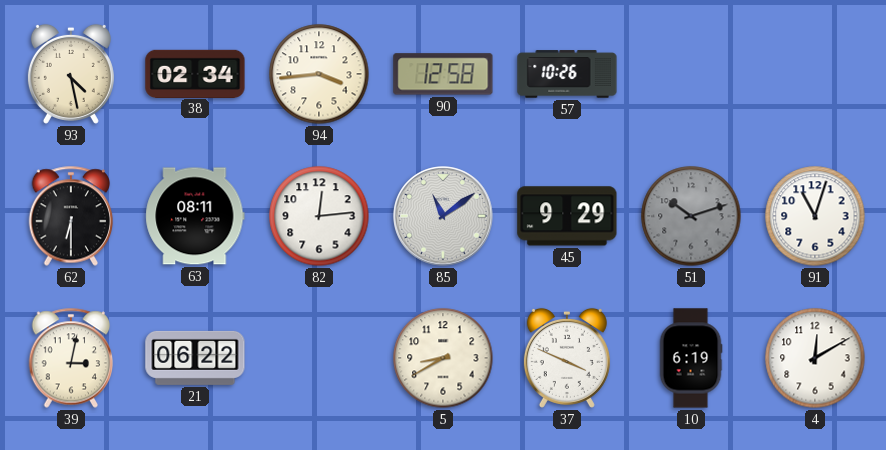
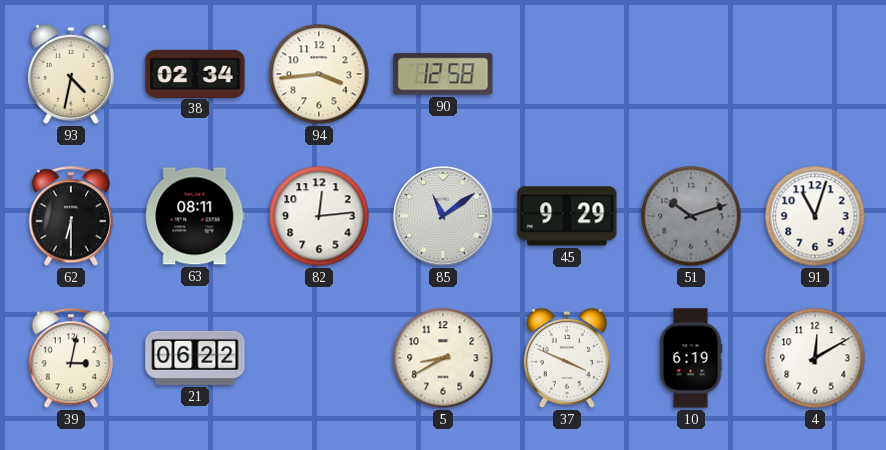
93: 4:28 -> 4:32
57: 10:26 -> none
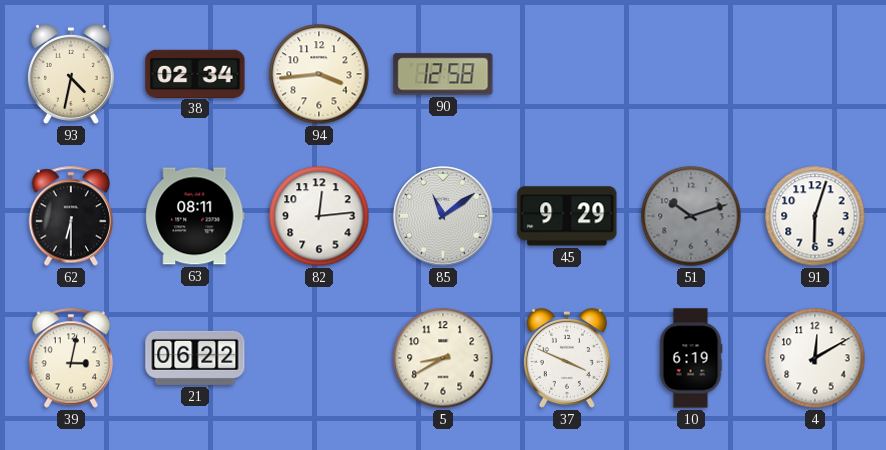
91: 11:03 -> 6:03
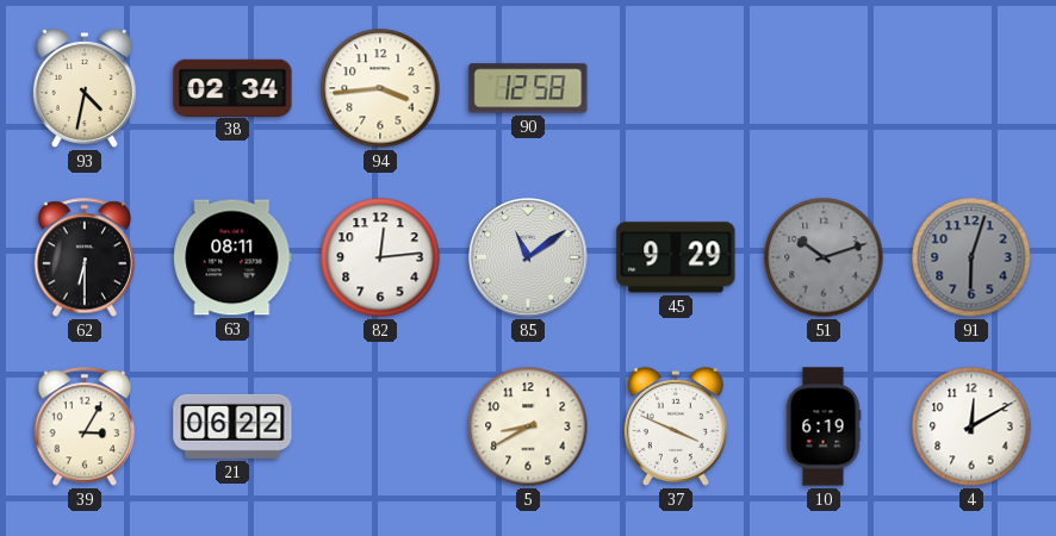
91 dial: white -> grey
39: 3:02 -> 3:05
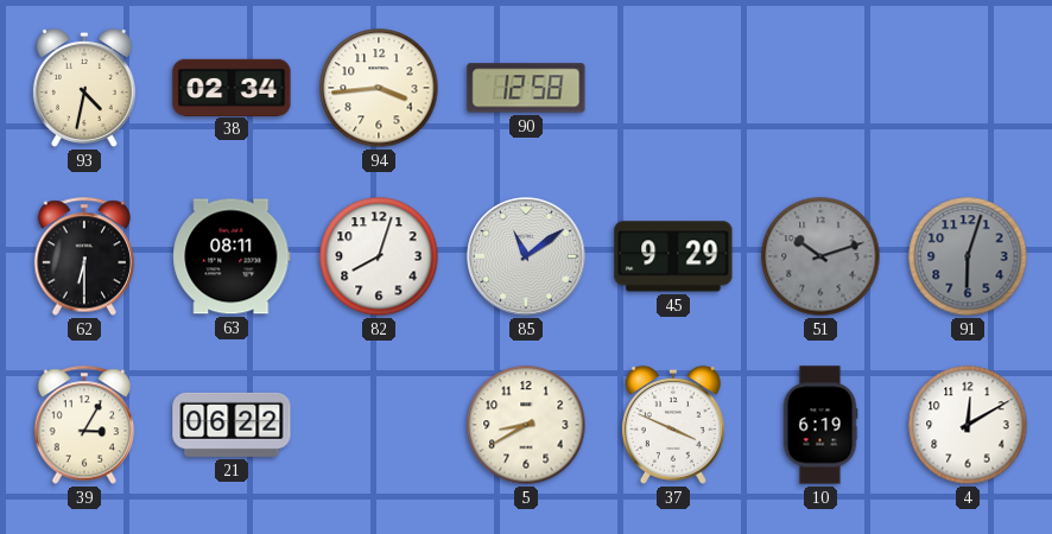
82: 12:14 -> 8:03
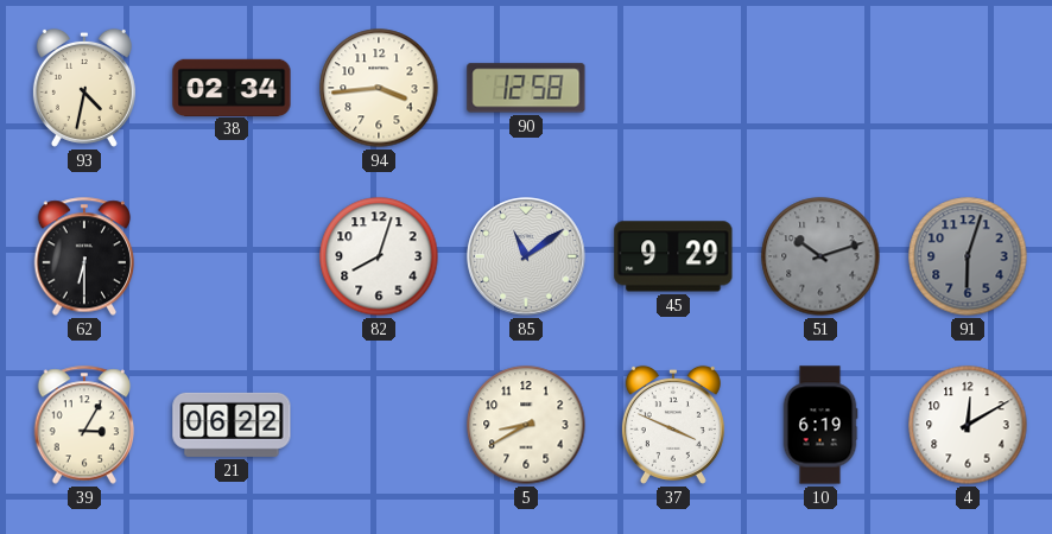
63: 08:11 -> none
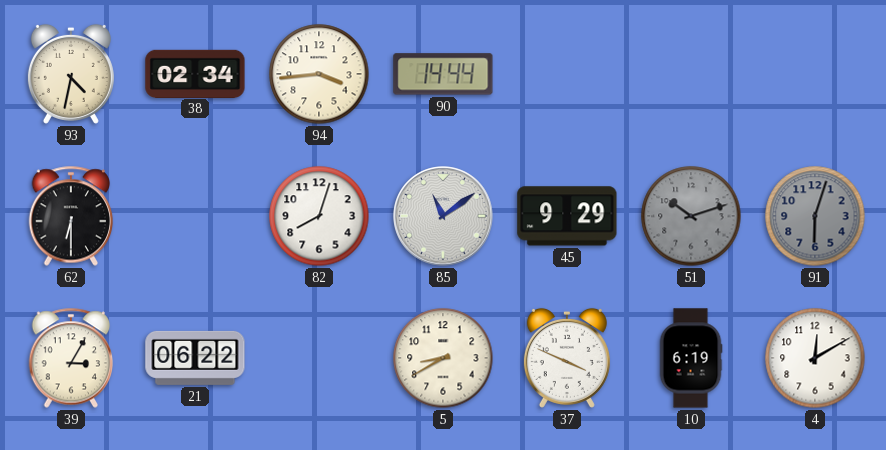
90: 12:58 -> 14:44
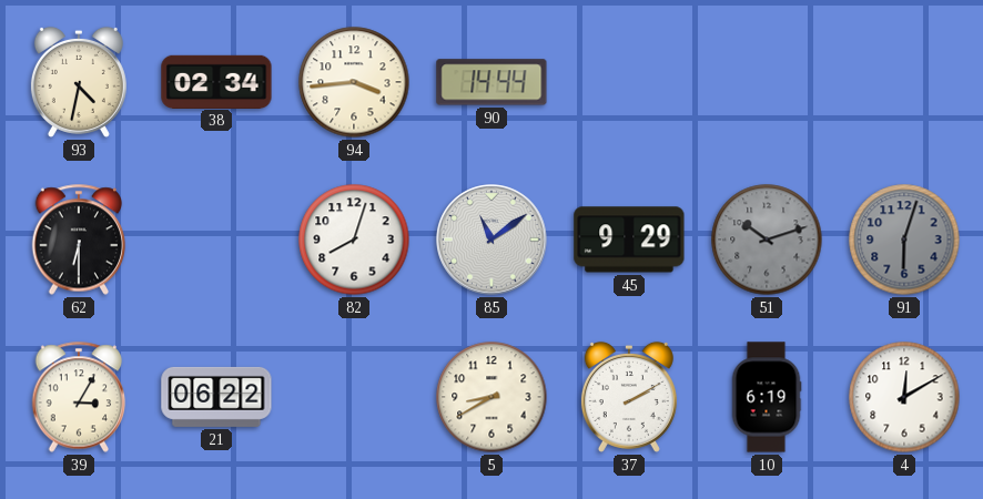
37: 3:49 -> 2:10
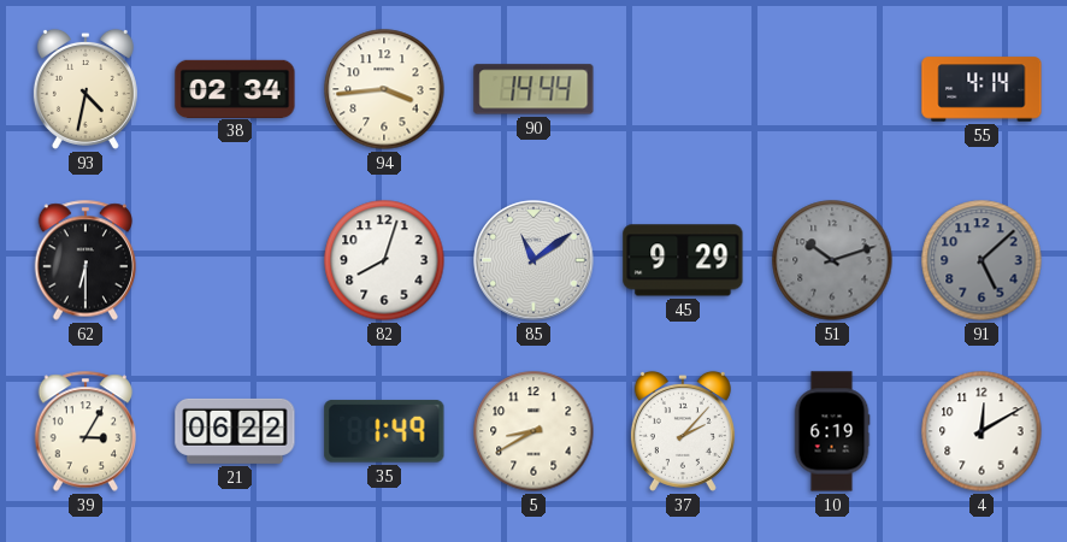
55: none -> 4:14
91: 6:03 -> 5:08
35: none -> 1:49
37: 2:10 -> 2:07
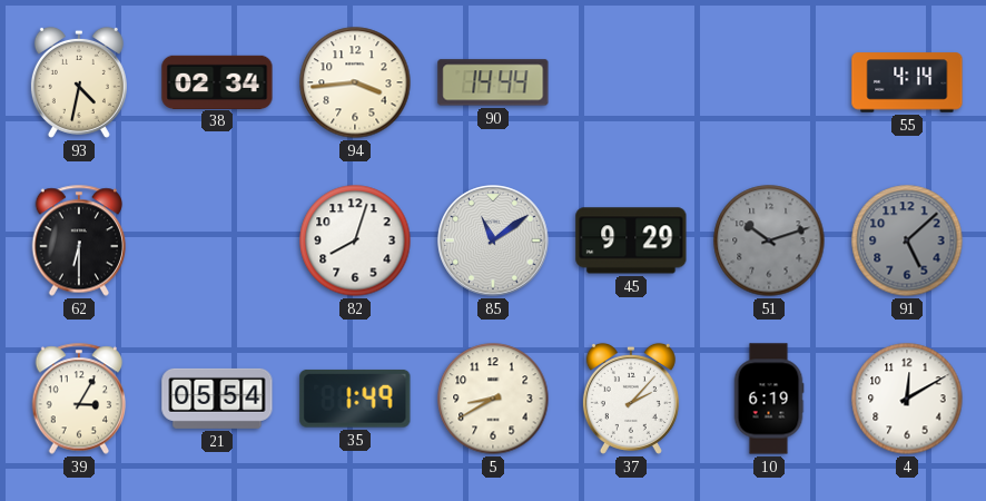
21: 06:22 -> 05:54
